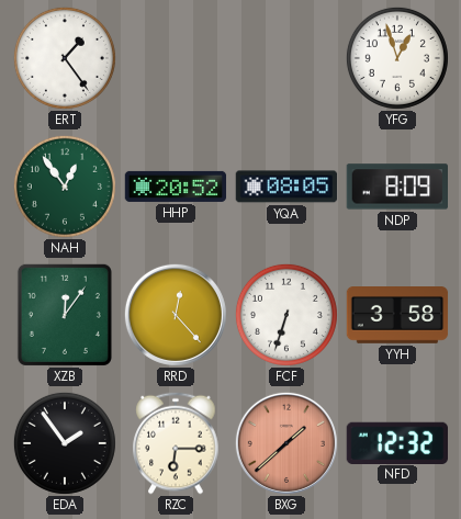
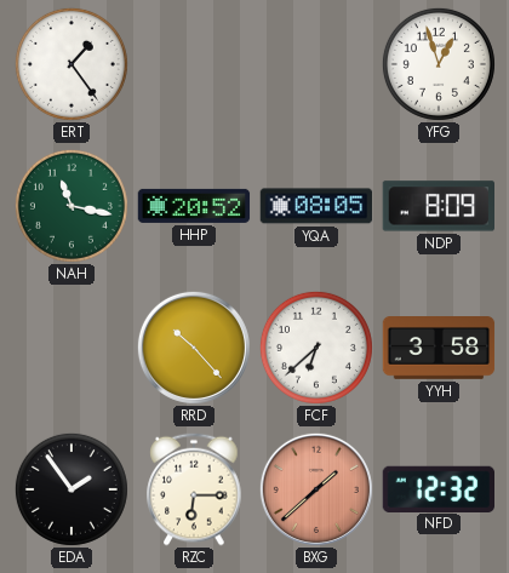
NAH: 12:54 -> 11:17
XZB: 12:06 -> none
RRD: 12:23 -> 10:23
FCF: 6:33 -> 6:38
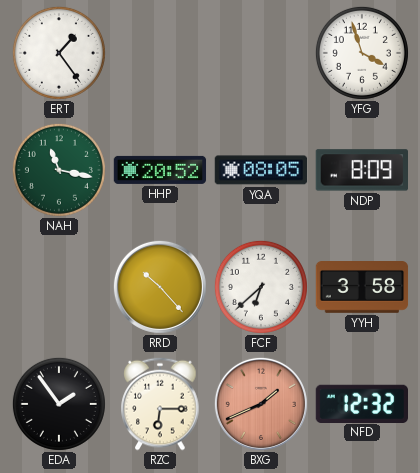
YFG: 12:57 -> 3:57
BXG: 1:38 -> 1:41
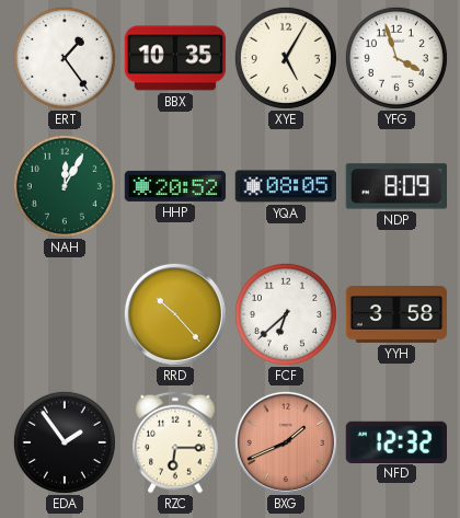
BBX: none -> 10:35
XYE: none -> 5:05
NAH: 11:17 -> 12:05
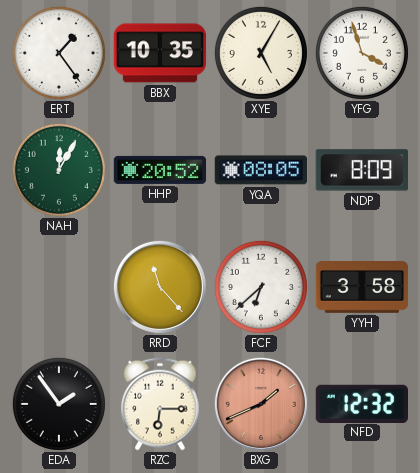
RRD: 10:23 -> 11:23
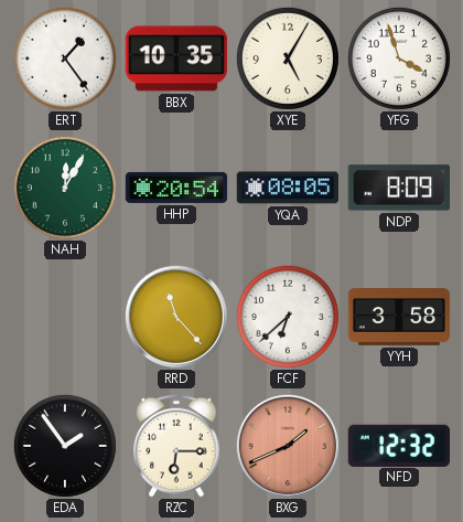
HHP: 20:52 -> 20:54
